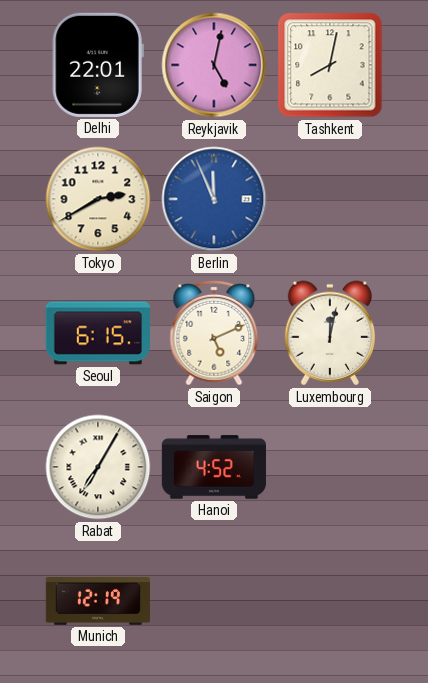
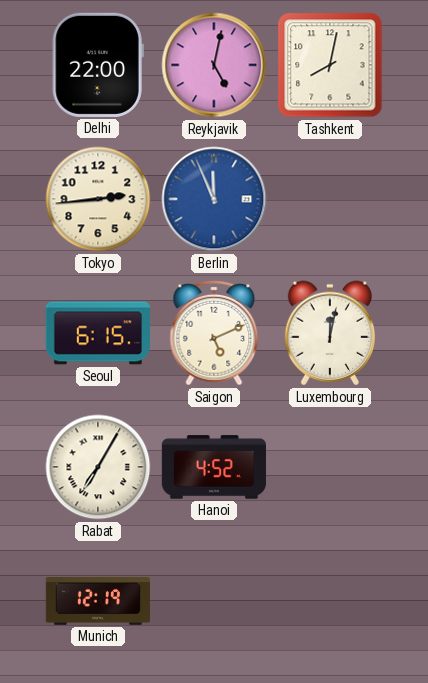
Delhi: 22:01 -> 22:00
Tokyo: 2:40 -> 2:44
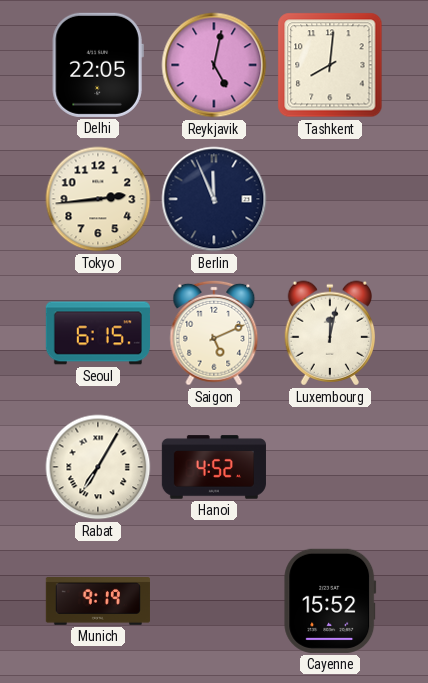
Delhi: 22:00 -> 22:05
Tashkent: 8:02 -> 8:01
Berlin dial: blue -> navy
Munich: 12:19 -> 9:19
Cayenne: none -> 15:52
